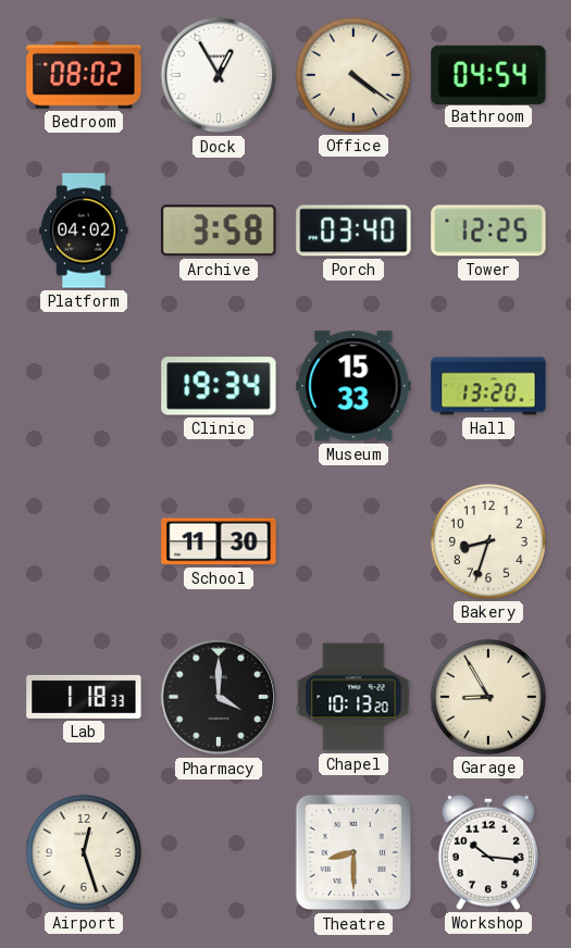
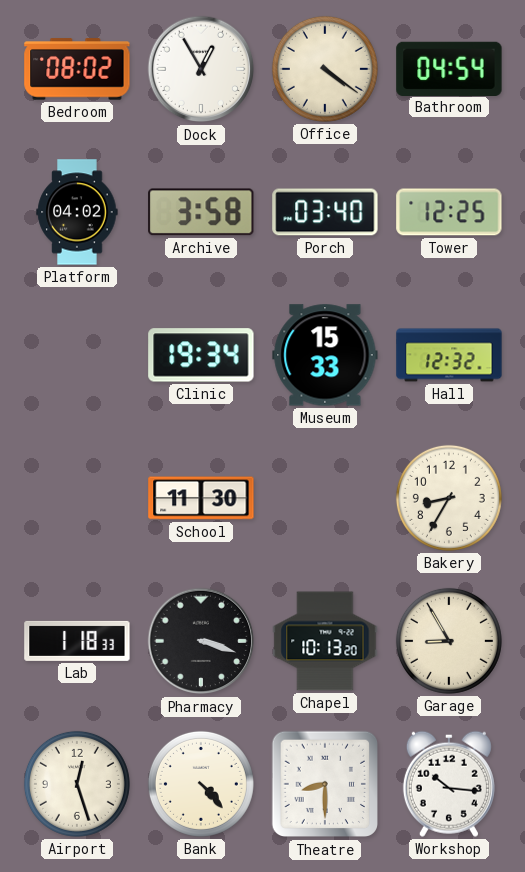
Hall: 13:20 -> 12:32
Bakery: 8:33 -> 8:35
Pharmacy: 4:00 -> 3:18
Bank: none -> 4:23
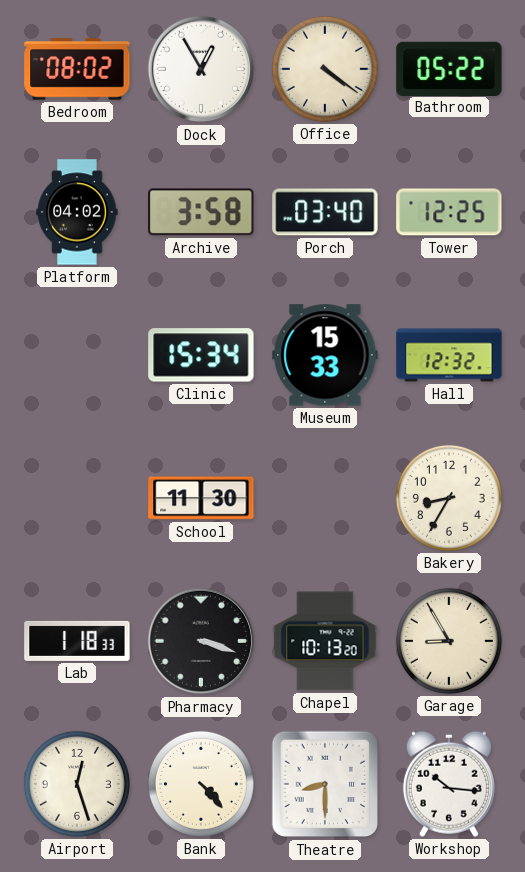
Bathroom: 04:54 -> 05:22
Clinic: 19:34 -> 15:34
